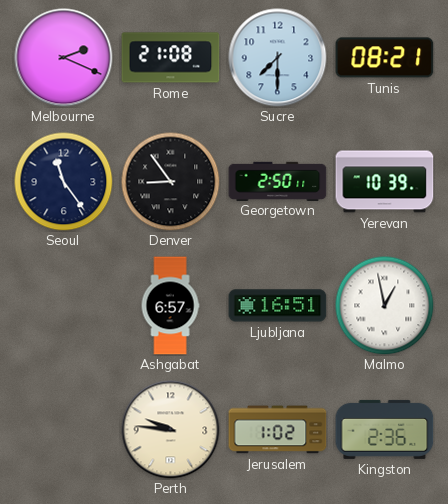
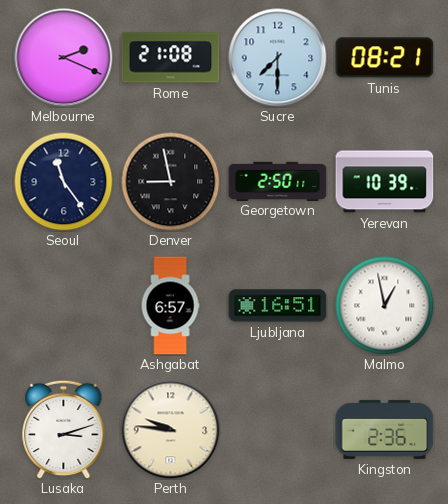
Denver: 8:54 -> 8:58
Lusaka: none -> 3:12
Jerusalem: 1:02 -> none
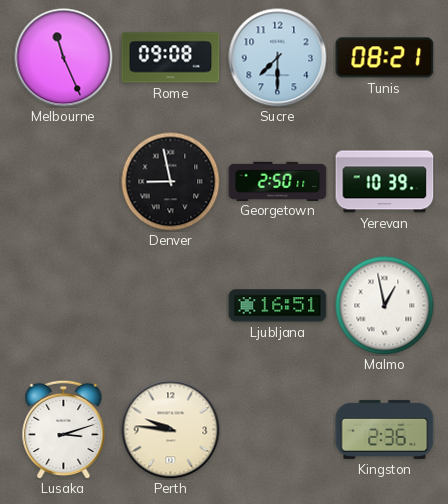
Melbourne: 2:19 -> 11:26
Rome: 21:08 -> 09:08
Seoul: 11:24 -> none
Ashgabat: 6:57 -> none
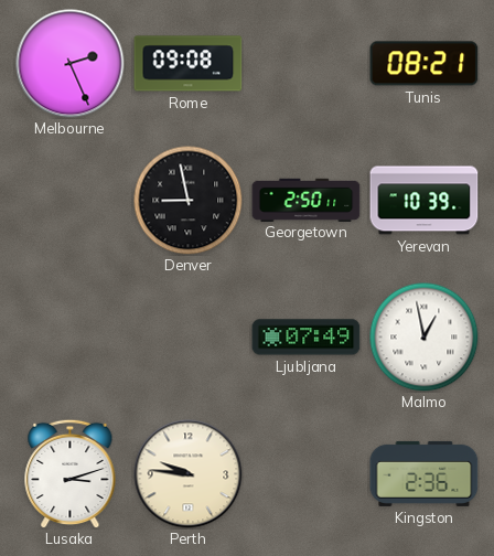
Melbourne: 11:26 -> 2:26
Sucre: 7:30 -> none
Ljubljana: 16:51 -> 07:49
